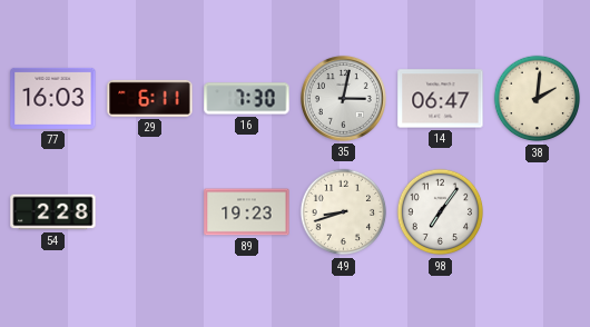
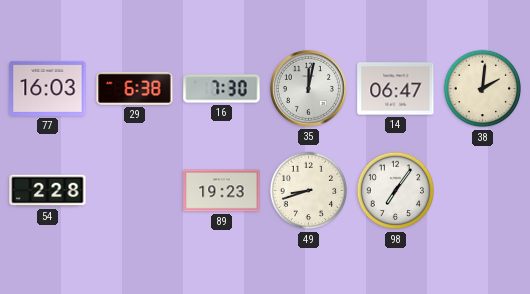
29: 6:11 -> 6:38
35: 3:02 -> 12:02
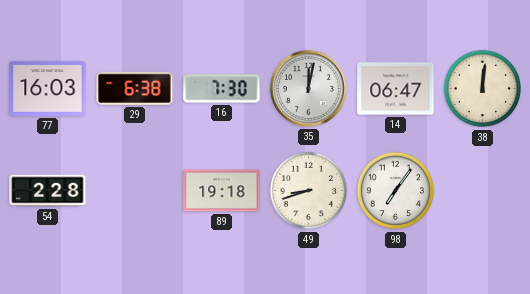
38: 2:01 -> 12:01
89: 19:23 -> 19:18
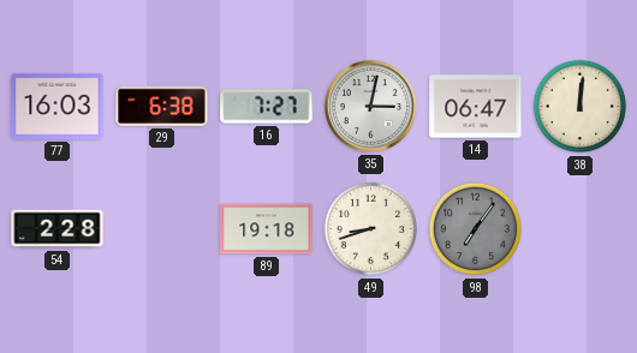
16: 7:30 -> 7:27
35: 12:02 -> 3:02
98 dial: white -> grey
